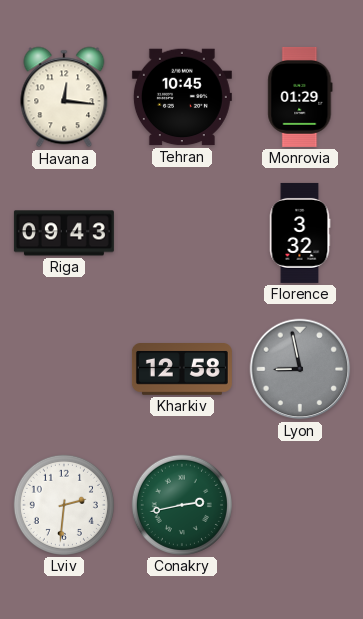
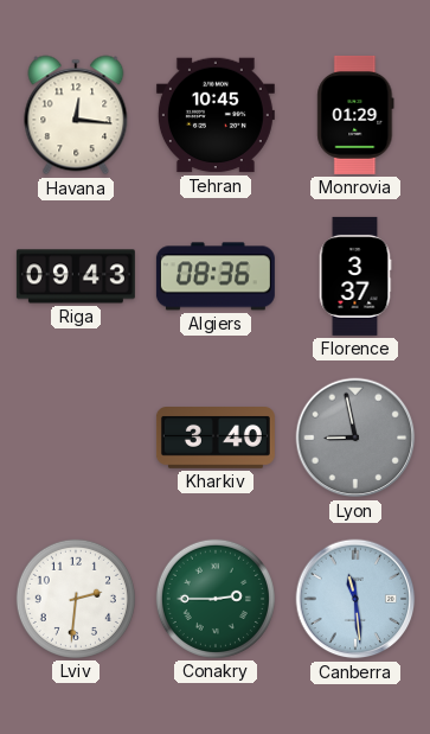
Algiers: none -> 08:36
Florence: 3:32 -> 3:37
Kharkiv: 12:58 -> 3:40
Conakry: 2:43 -> 2:45
Canberra: none -> 11:29
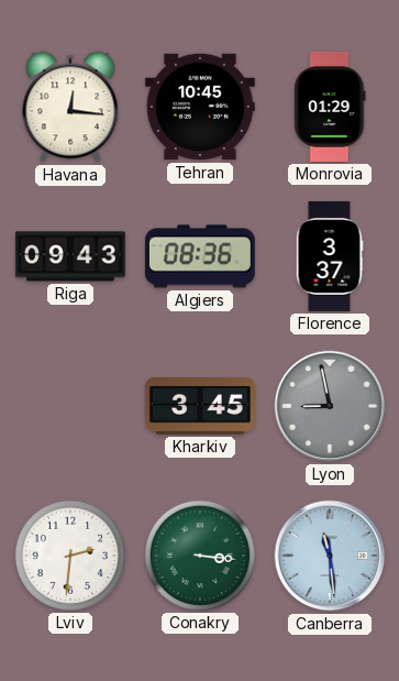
Kharkiv: 3:40 -> 3:45
Conakry: 2:45 -> 3:16
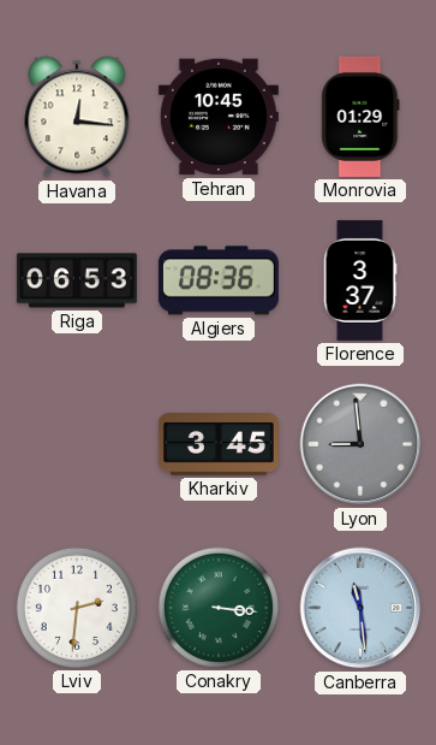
Riga: 09:43 -> 06:53
Lyon: 8:58 -> 8:59
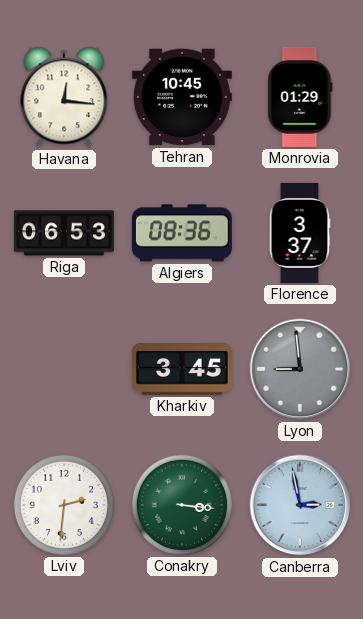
Canberra: 11:29 -> 2:58
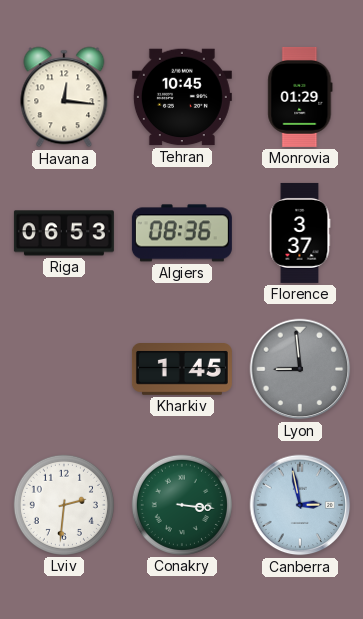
Kharkiv: 3:45 -> 1:45
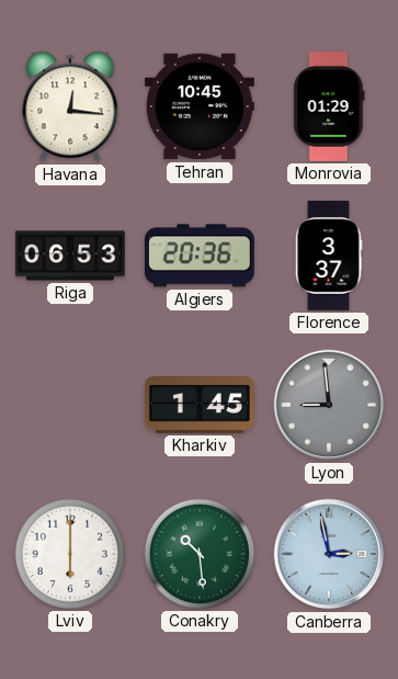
Algiers: 08:36 -> 20:36
Lviv: 2:31 -> 6:00
Conakry: 3:16 -> 10:29
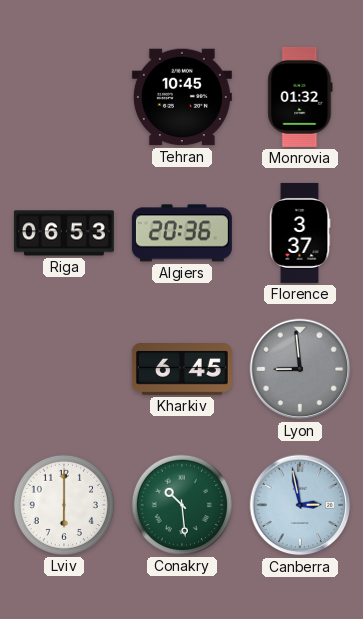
Havana: 12:16 -> none
Monrovia: 01:29 -> 01:32
Kharkiv: 1:45 -> 6:45
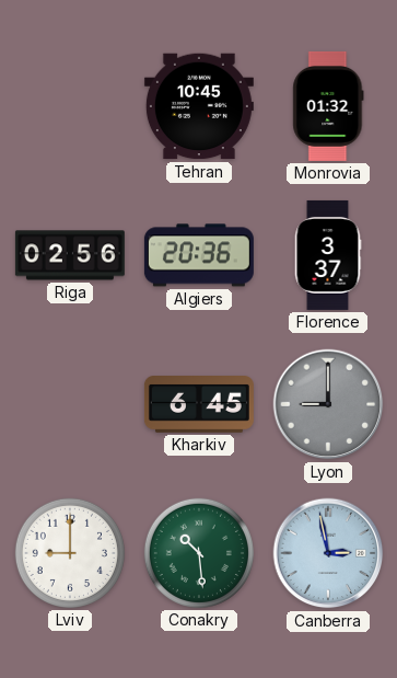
Riga: 06:53 -> 02:56
Lyon: 8:59 -> 9:00
Lviv: 6:00 -> 9:00
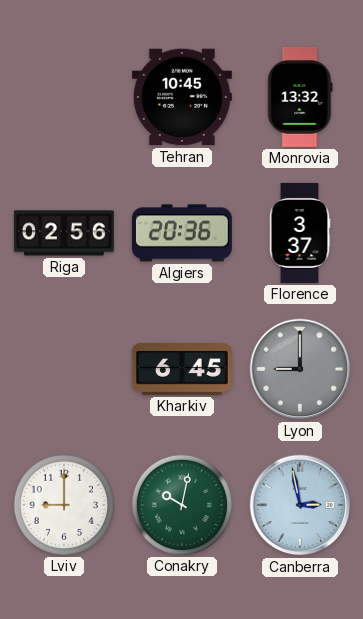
Monrovia: 01:32 -> 13:32
Conakry: 10:29 -> 10:02
